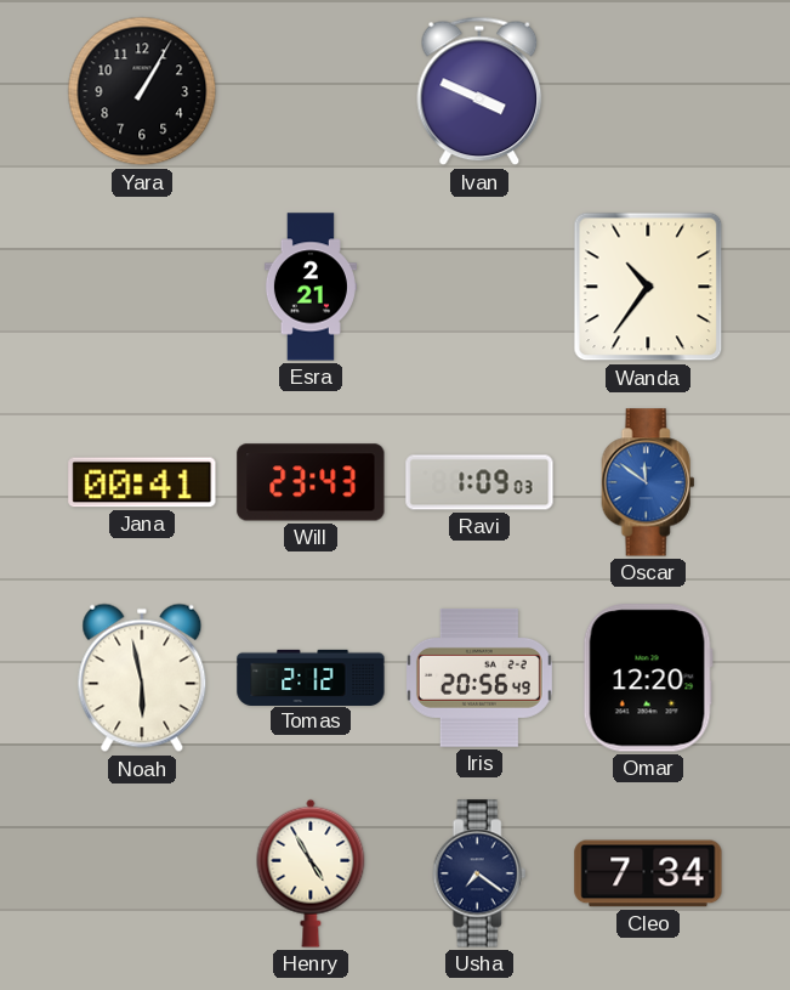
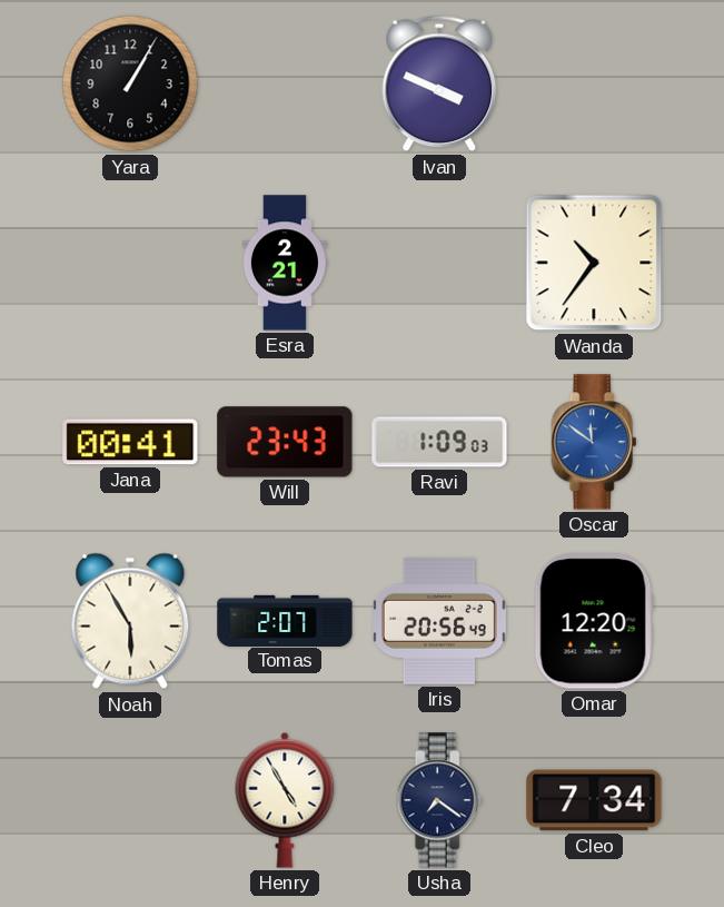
Noah: 5:58 -> 5:55
Tomas: 2:12 -> 2:07
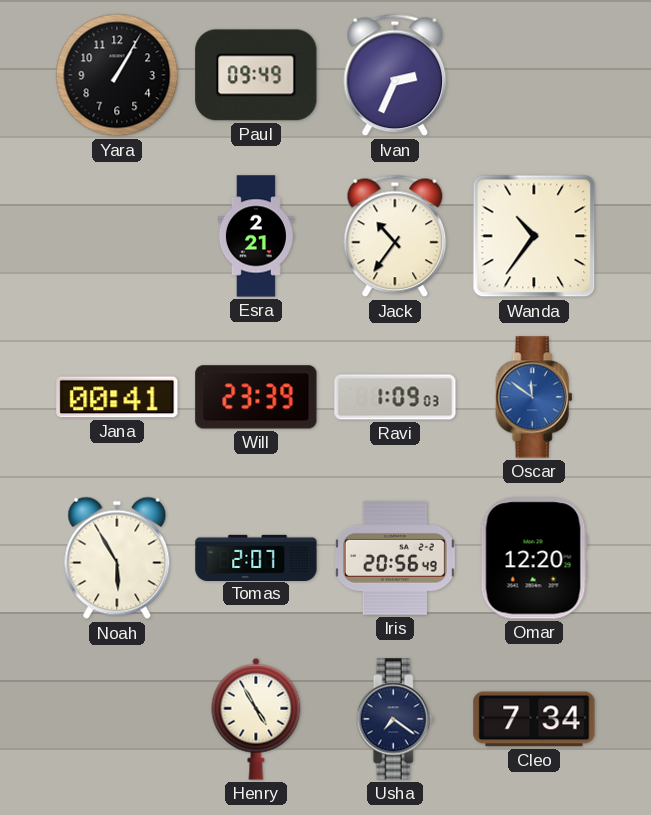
Paul: none -> 09:49
Ivan: 3:49 -> 2:34
Jack: none -> 10:36
Will: 23:43 -> 23:39
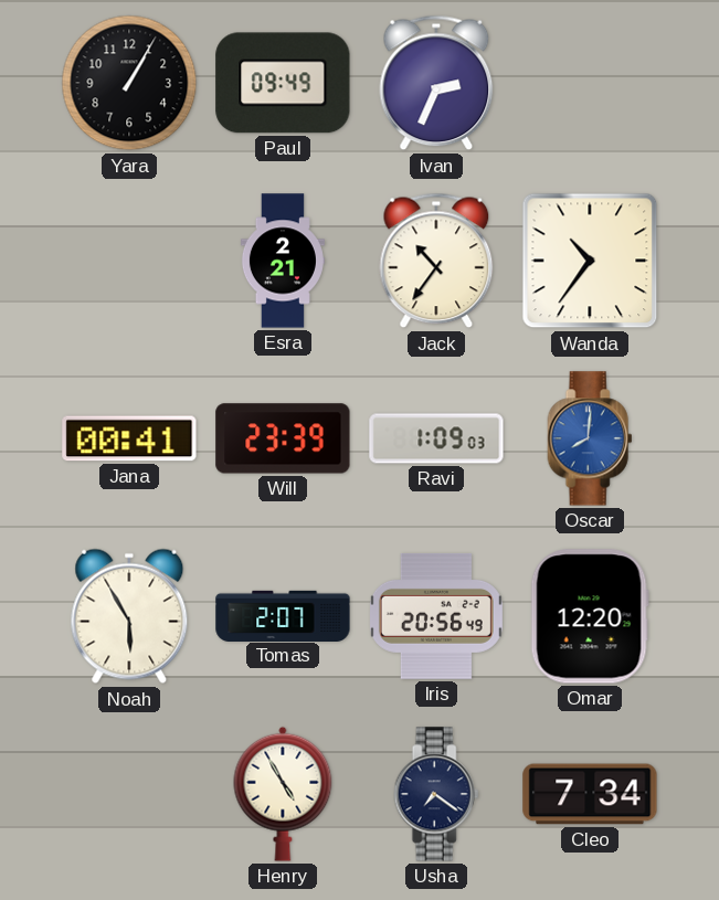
Oscar: 11:51 -> 8:01
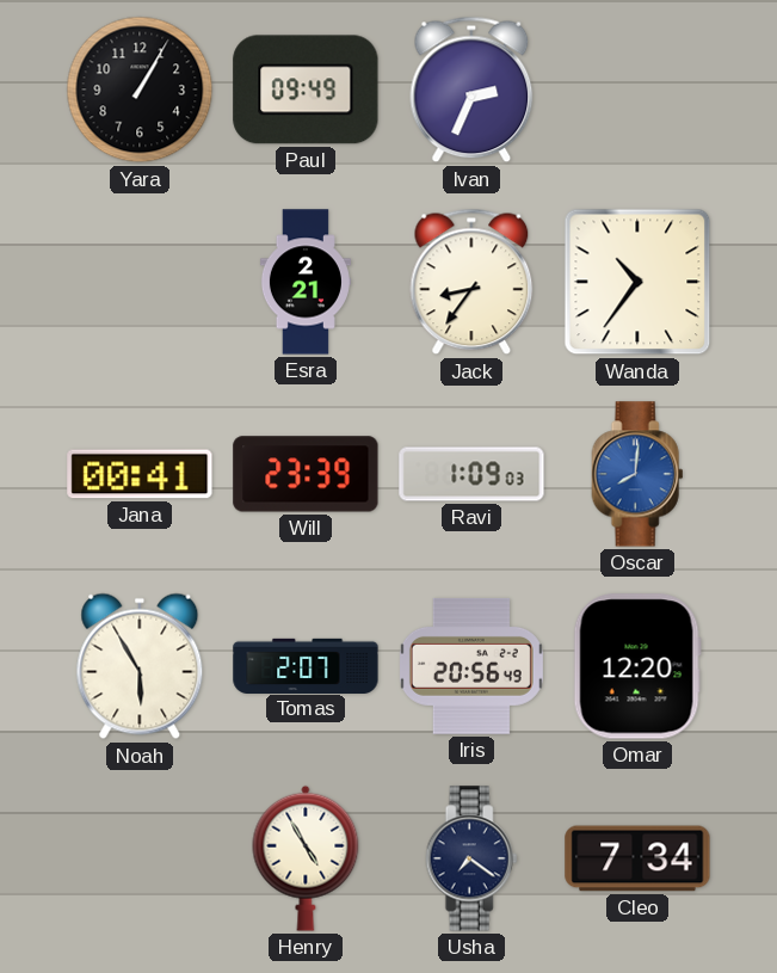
Jack: 10:36 -> 8:36
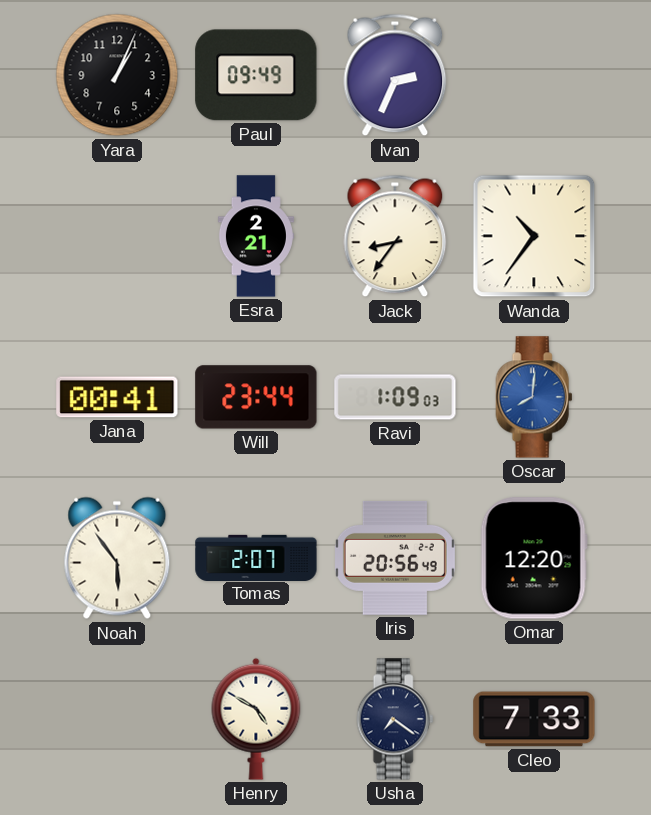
Yara: 1:05 -> 1:04
Will: 23:39 -> 23:44
Noah: 5:55 -> 5:54
Henry: 4:55 -> 4:50
Cleo: 7:34 -> 7:33
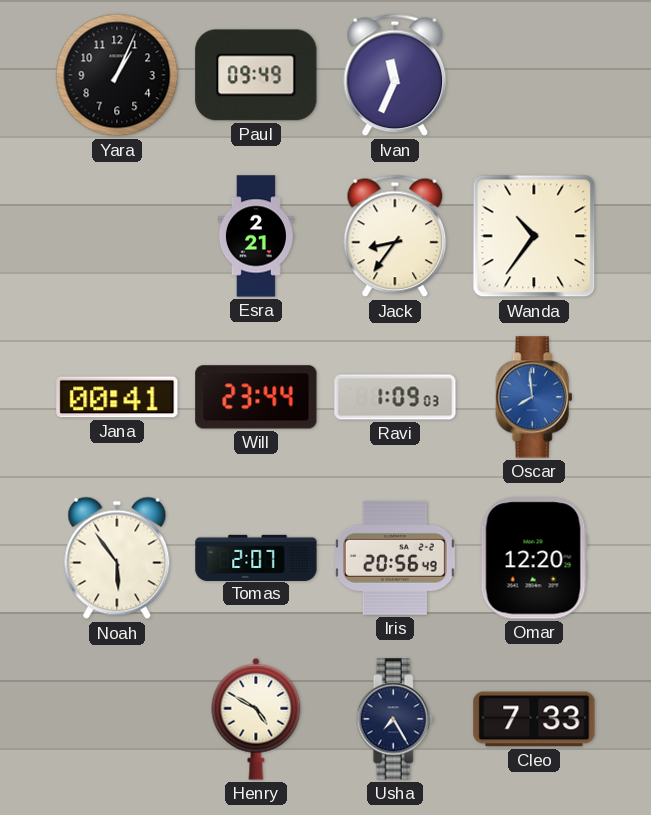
Ivan: 2:34 -> 11:34
Oscar: 8:01 -> 7:59
Usha: 7:21 -> 7:25
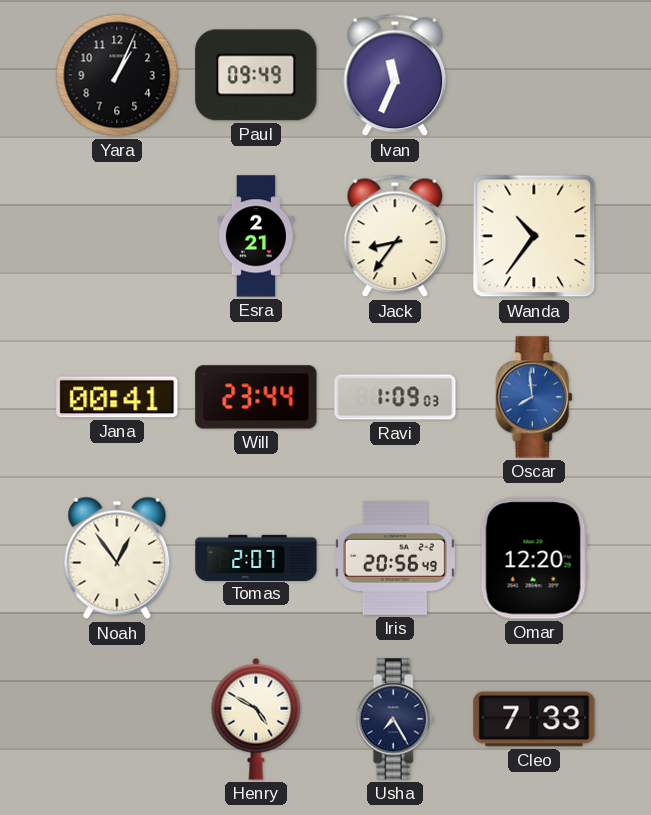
Noah: 5:54 -> 12:54
